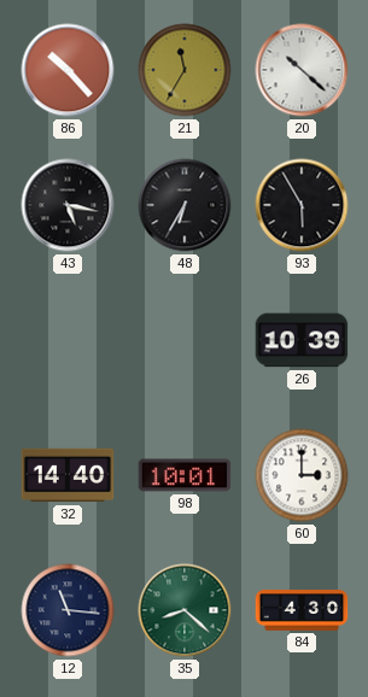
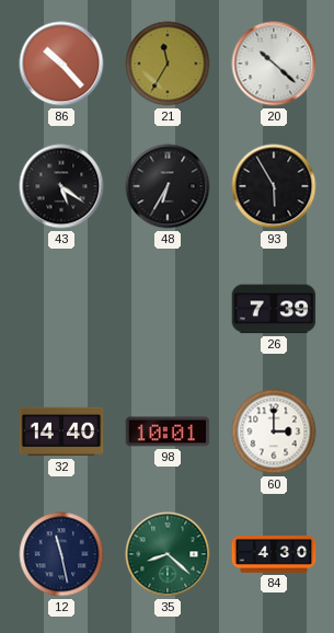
43: 5:17 -> 5:21
26: 10:39 -> 7:39
12: 11:16 -> 11:28
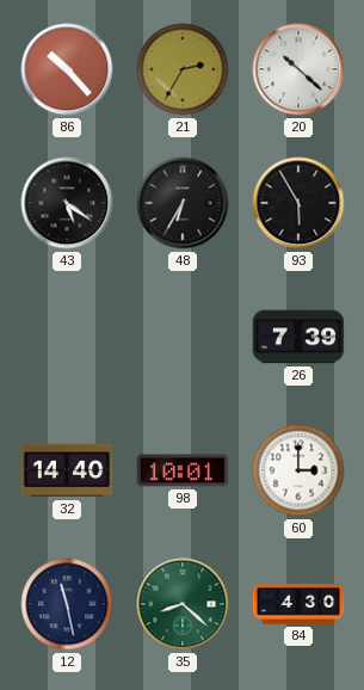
21: 11:35 -> 2:35
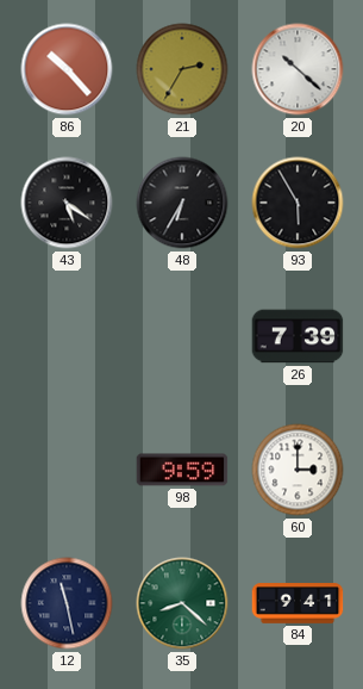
32: 14:40 -> none
98: 10:01 -> 9:59
84: 4:30 -> 9:41
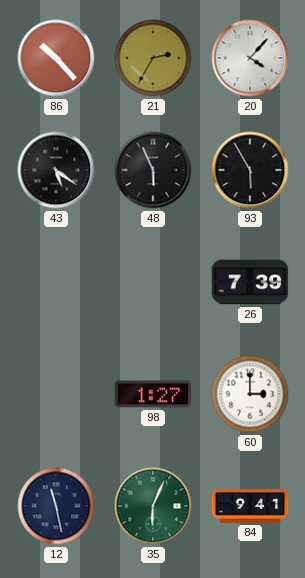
20: 10:22 -> 4:07
48: 6:35 -> 5:56
98: 9:59 -> 1:27
35: 8:22 -> 6:04
